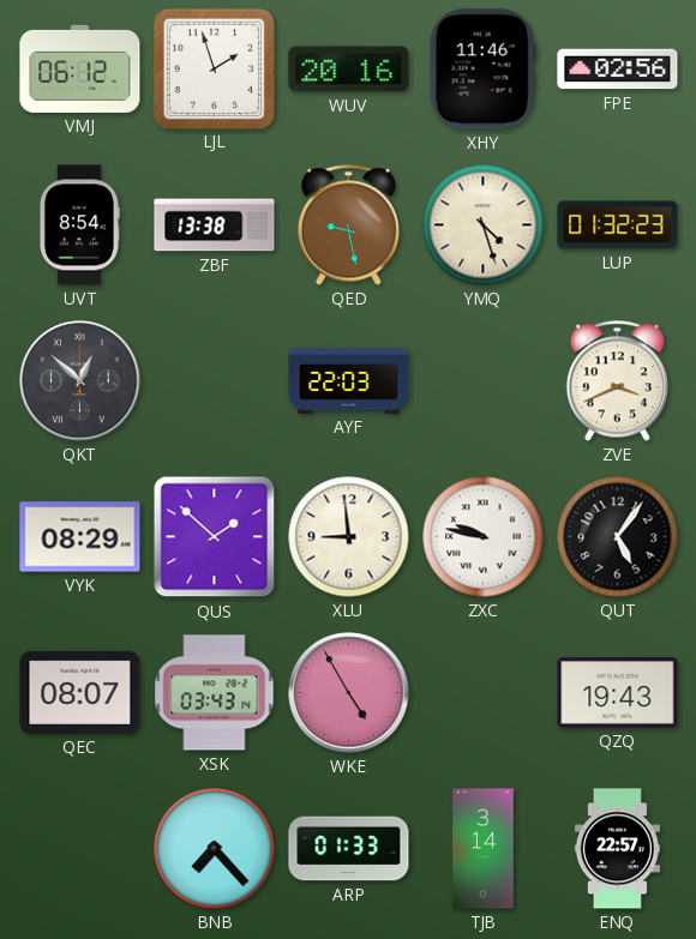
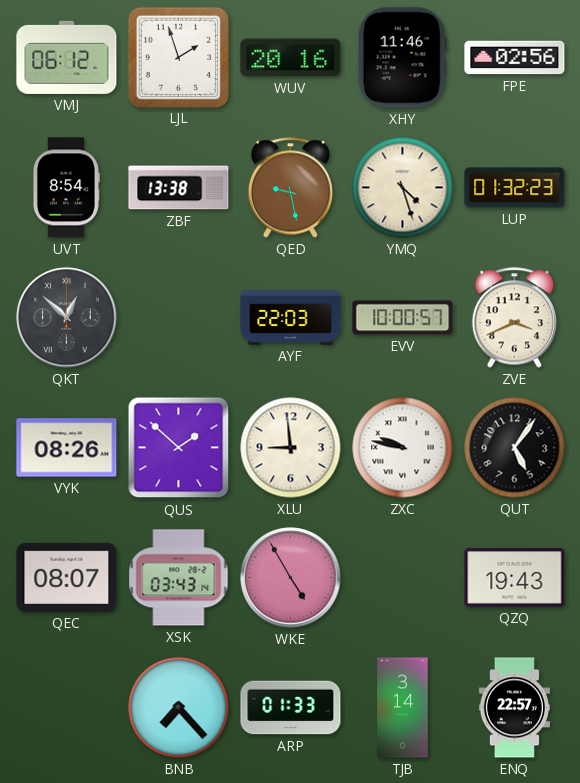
EVV: none -> 10:00
VYK: 08:29 -> 08:26
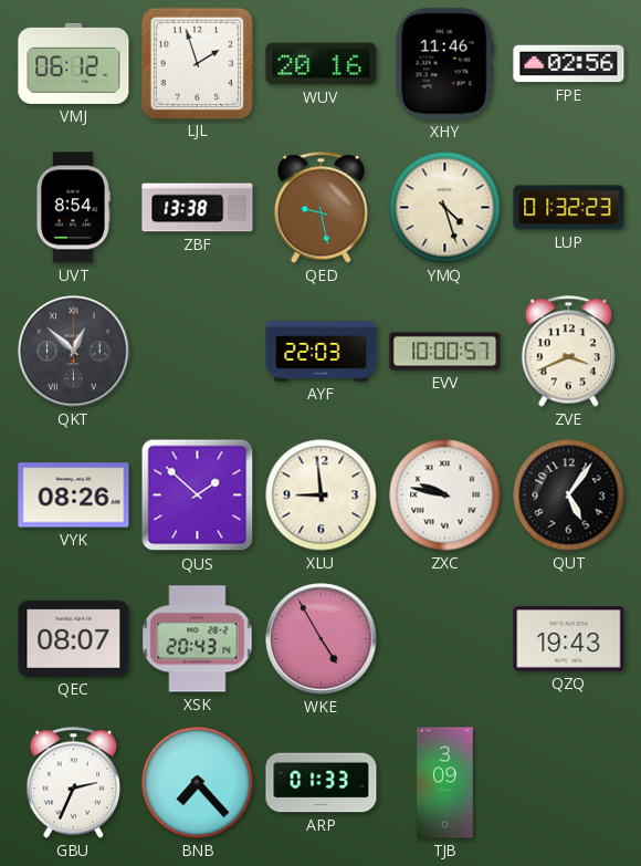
XSK: 03:43 -> 20:43
GBU: none -> 2:34
TJB: 3:14 -> 3:09
ENQ: 22:57 -> none
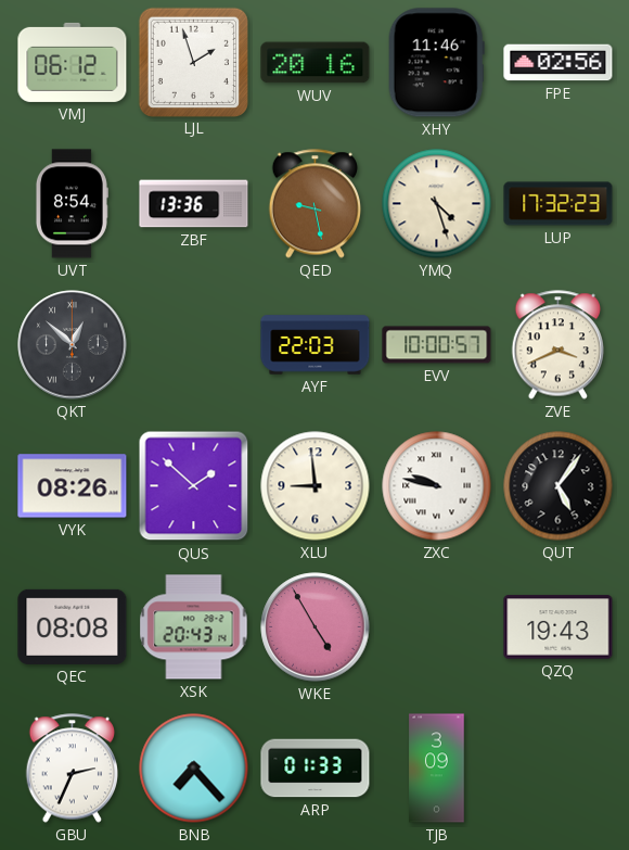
ZBF: 13:38 -> 13:36
LUP: 01:32 -> 17:32
QEC: 08:07 -> 08:08
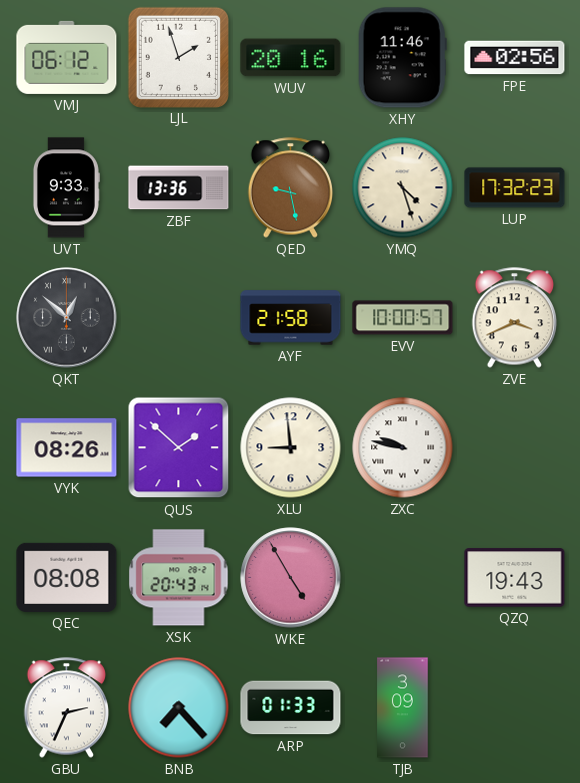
UVT: 8:54 -> 9:33
AYF: 22:03 -> 21:58
QUT: 5:06 -> none
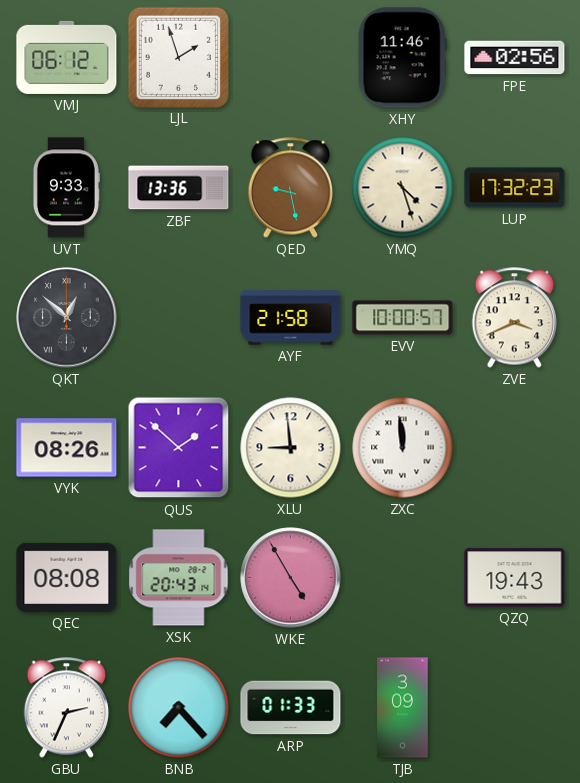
WUV: 20:16 -> none
ZXC: 9:47 -> 11:59
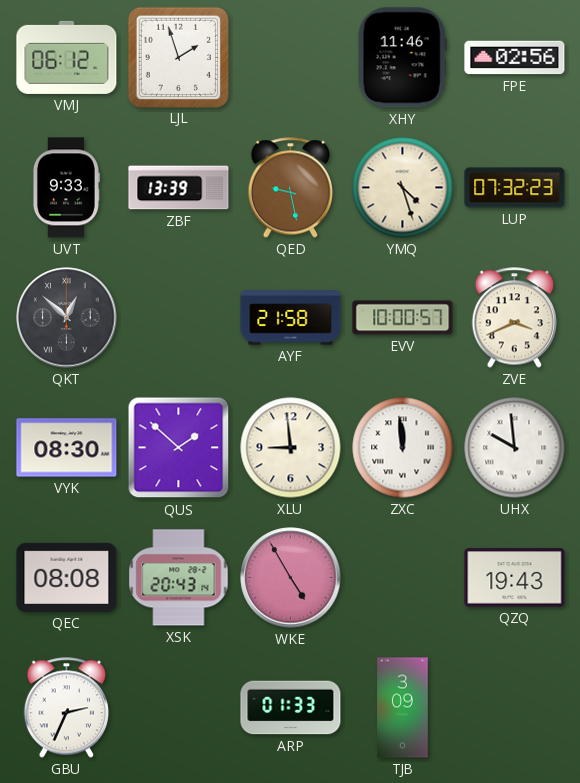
ZBF: 13:36 -> 13:39
LUP: 17:32 -> 07:32
VYK: 08:26 -> 08:30
UHX: none -> 9:59
BNB: 7:23 -> none
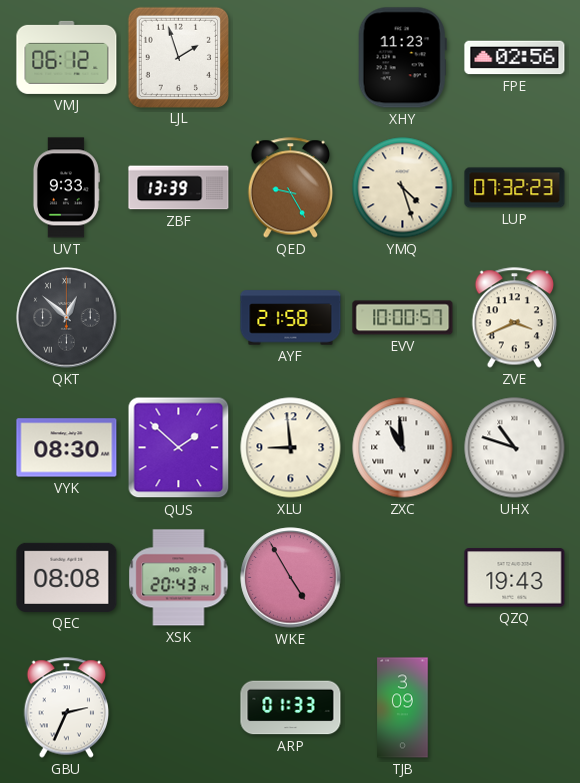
XHY: 11:46 -> 11:23
QED: 9:28 -> 9:25
ZXC: 11:59 -> 10:59
UHX: 9:59 -> 10:48
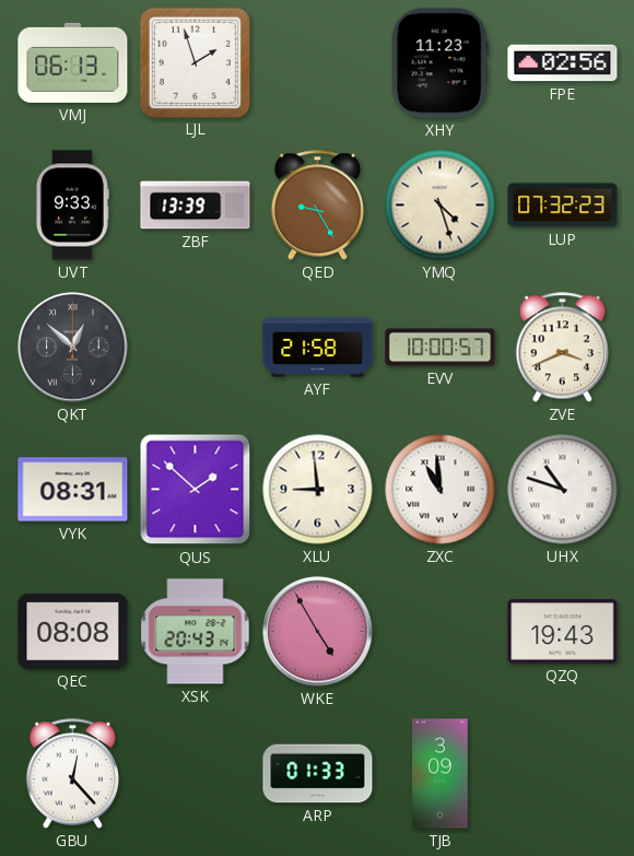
VMJ: 06:12 -> 06:13
VYK: 08:30 -> 08:31
GBU: 2:34 -> 12:23
